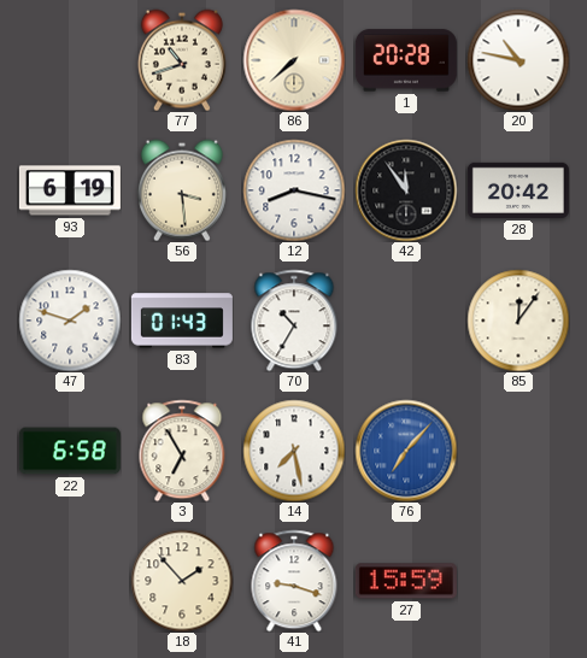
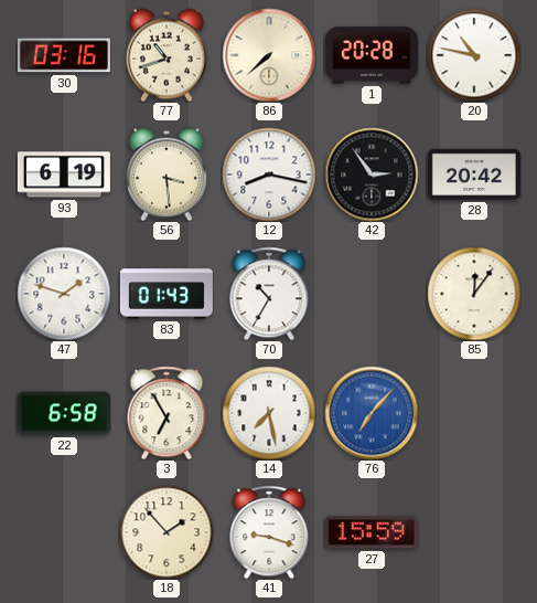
30: none -> 03:16
42: 11:54 -> 2:54
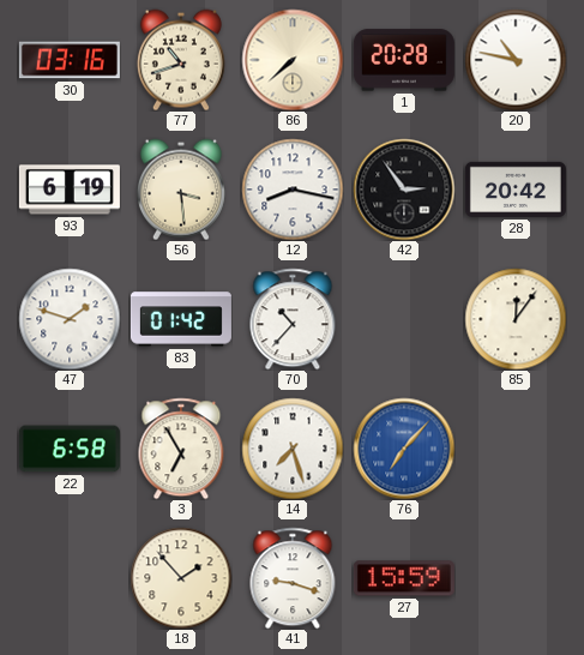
83: 01:43 -> 01:42
70: 10:35 -> 10:37
14: 7:28 -> 7:27
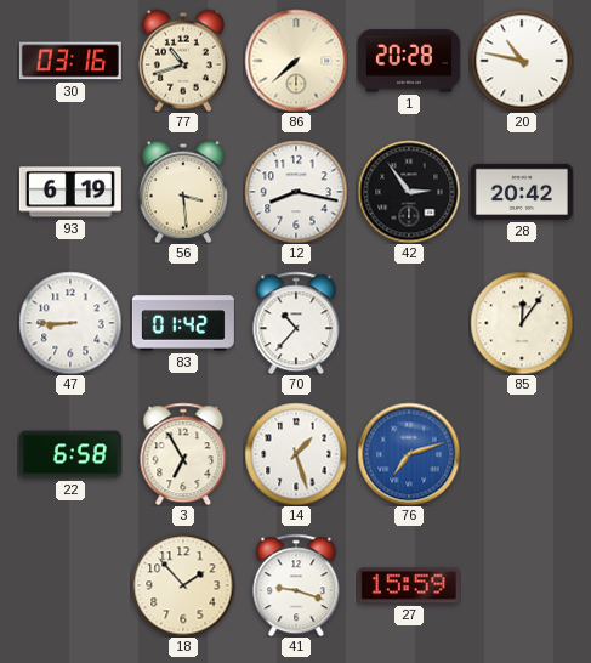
47: 1:48 -> 8:45
14: 7:27 -> 1:27
76: 7:07 -> 7:12
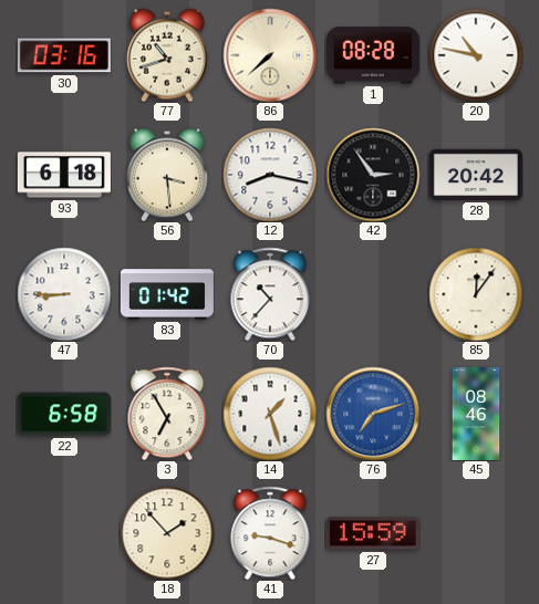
1: 20:28 -> 08:28
93: 6:19 -> 6:18
45: none -> 08:46
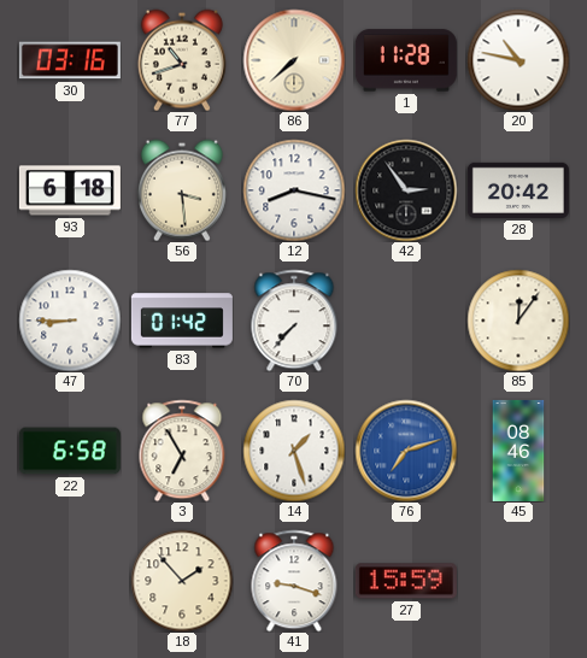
1: 08:28 -> 11:28
70: 10:37 -> 7:37
